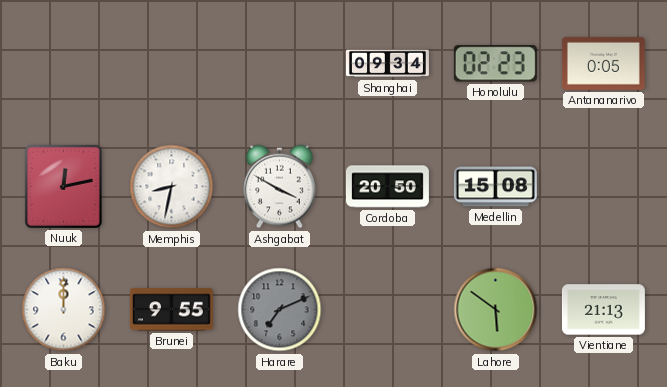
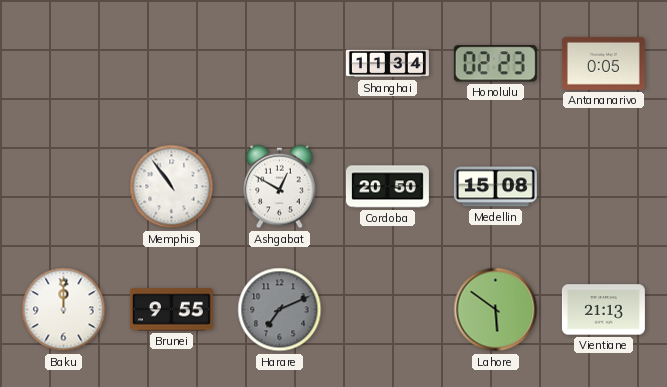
Shanghai: 09:34 -> 11:34
Nuuk: 12:13 -> none
Memphis: 8:32 -> 10:54
Ashgabat: 3:50 -> 12:50
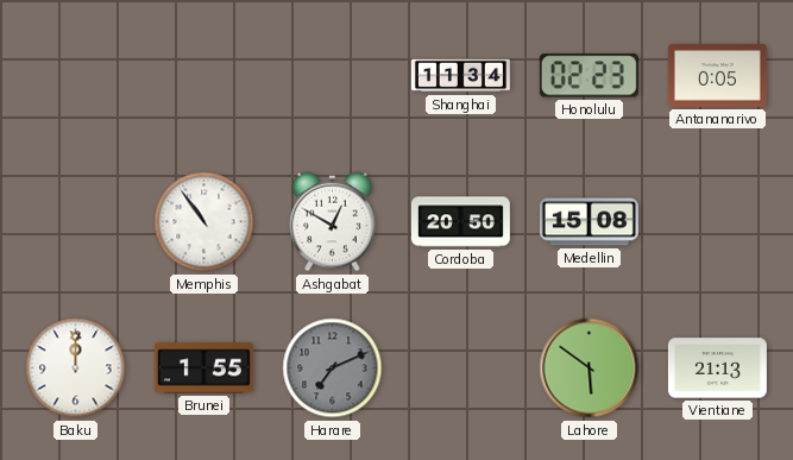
Brunei: 9:55 -> 1:55
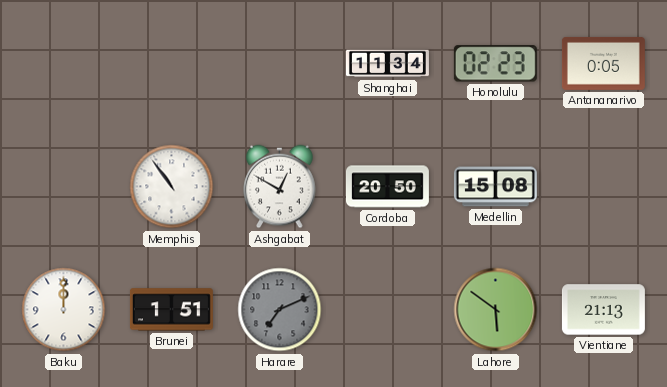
Brunei: 1:55 -> 1:51
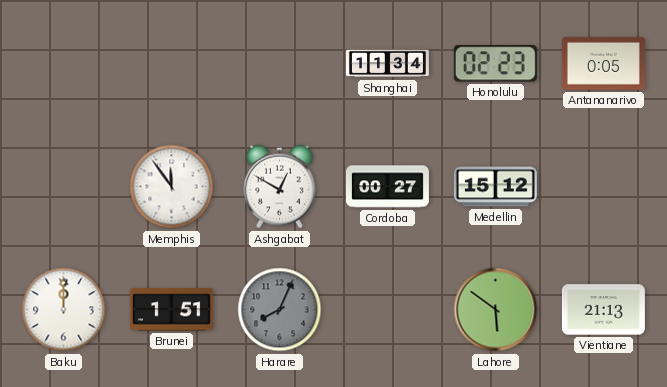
Memphis: 10:54 -> 11:54
Cordoba: 20:50 -> 00:27
Medellin: 15:08 -> 15:12
Harare: 7:11 -> 8:04
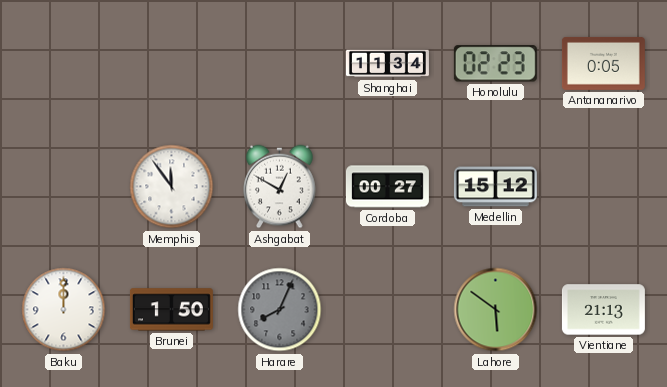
Brunei: 1:51 -> 1:50
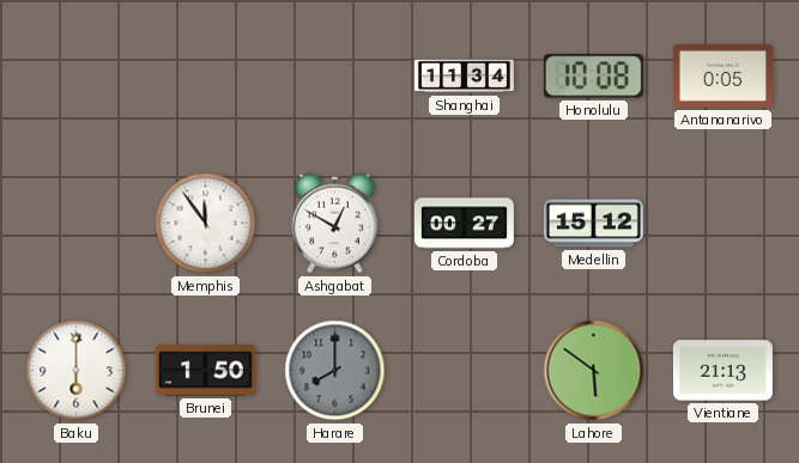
Honolulu: 02:23 -> 10:08
Baku: 12:00 -> 6:00
Harare: 8:04 -> 8:00
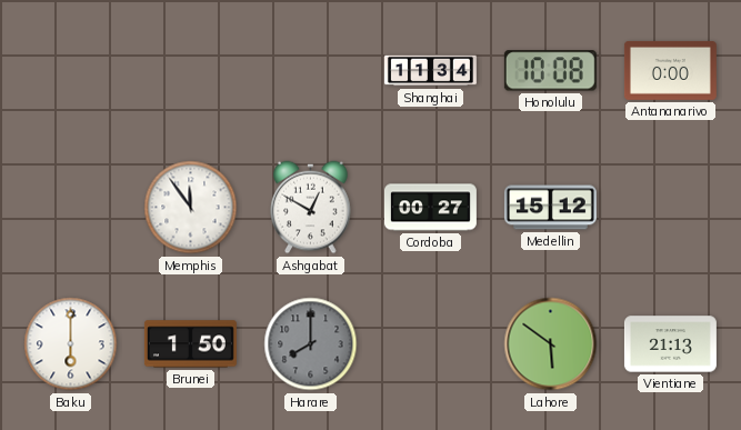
Antananarivo: 0:05 -> 0:00
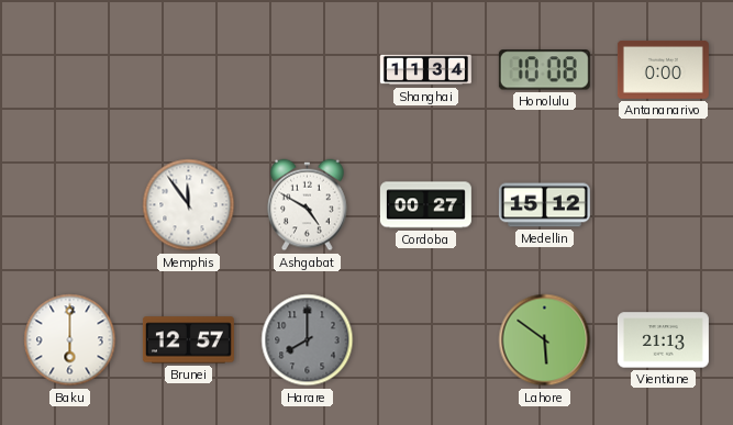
Ashgabat: 12:50 -> 4:50
Brunei: 1:50 -> 12:57
